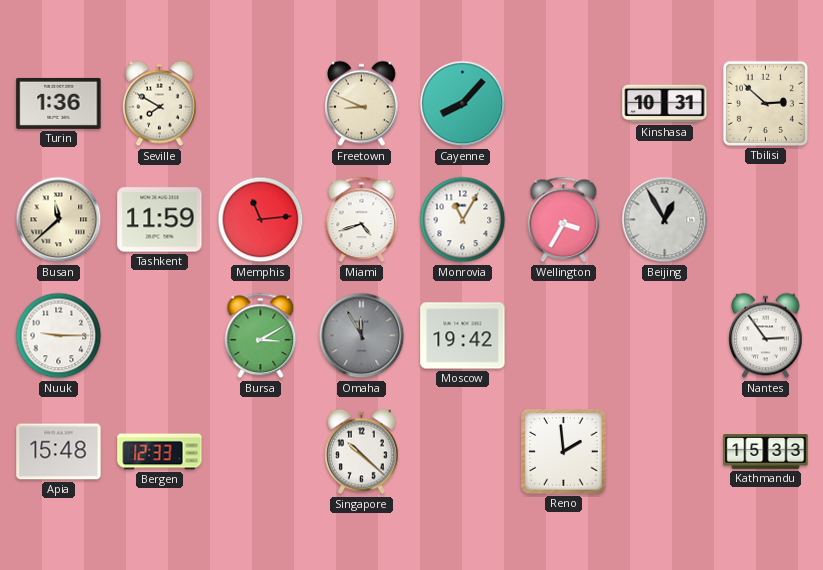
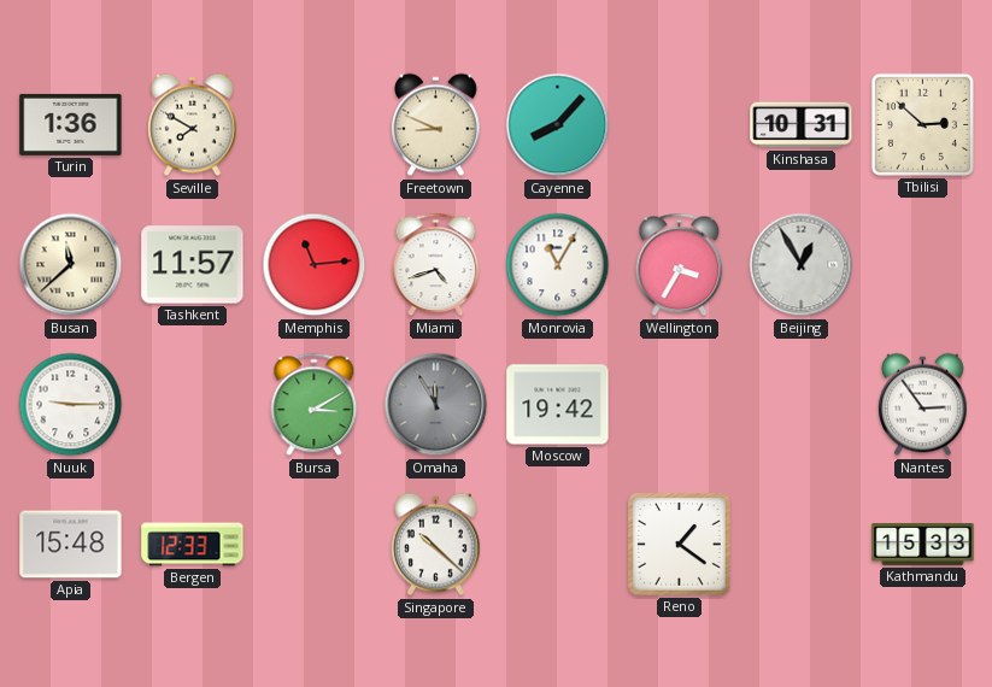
Tashkent: 11:59 -> 11:57
Reno: 1:59 -> 1:21
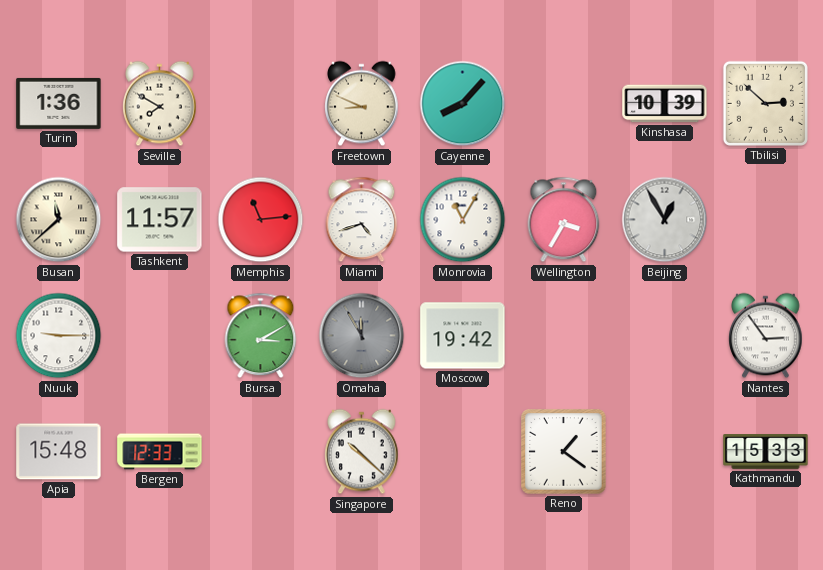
Kinshasa: 10:31 -> 10:39
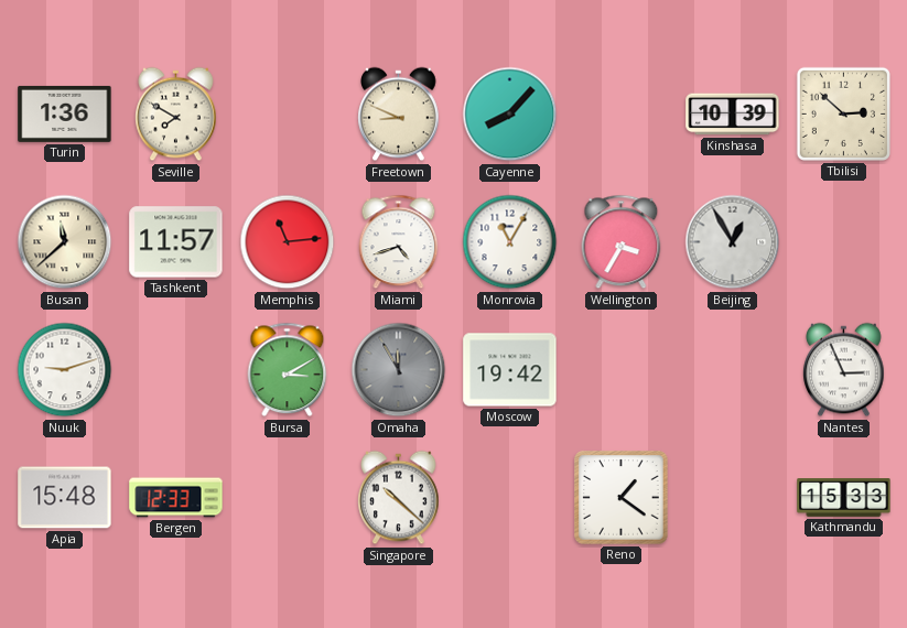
Nuuk: 9:15 -> 9:12
Nantes: 2:54 -> 2:56
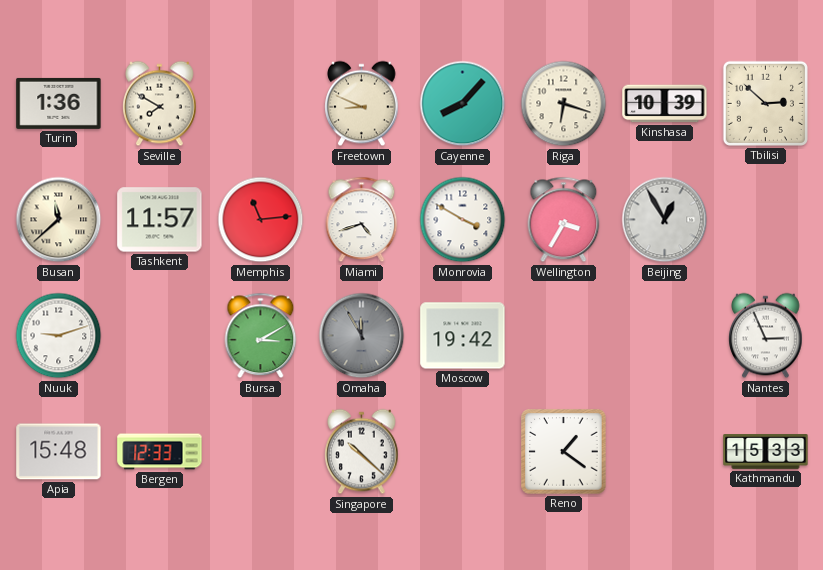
Riga: none -> 6:18
Monrovia: 11:05 -> 3:50
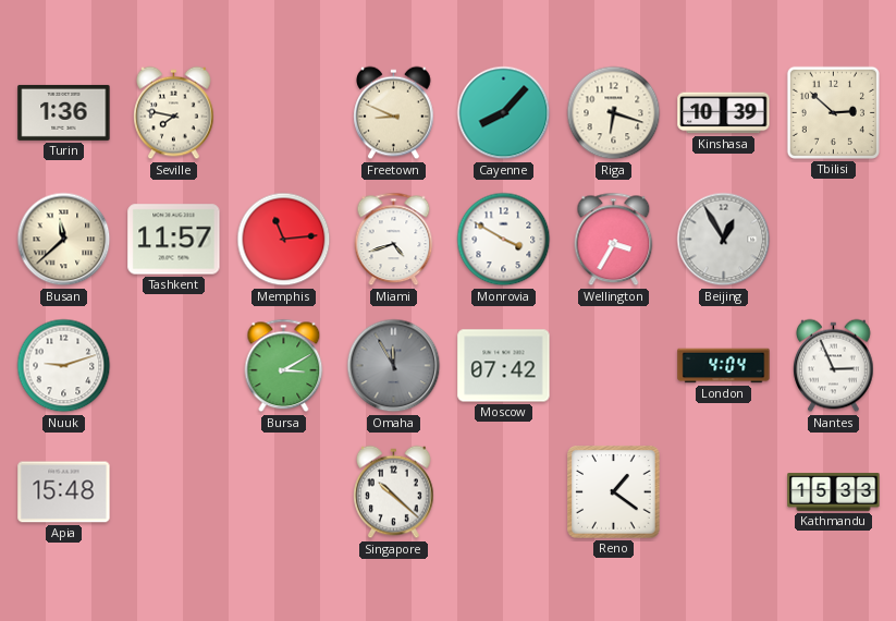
Seville: 7:50 -> 7:47
Moscow: 19:42 -> 07:42
London: none -> 4:04
Bergen: 12:33 -> none
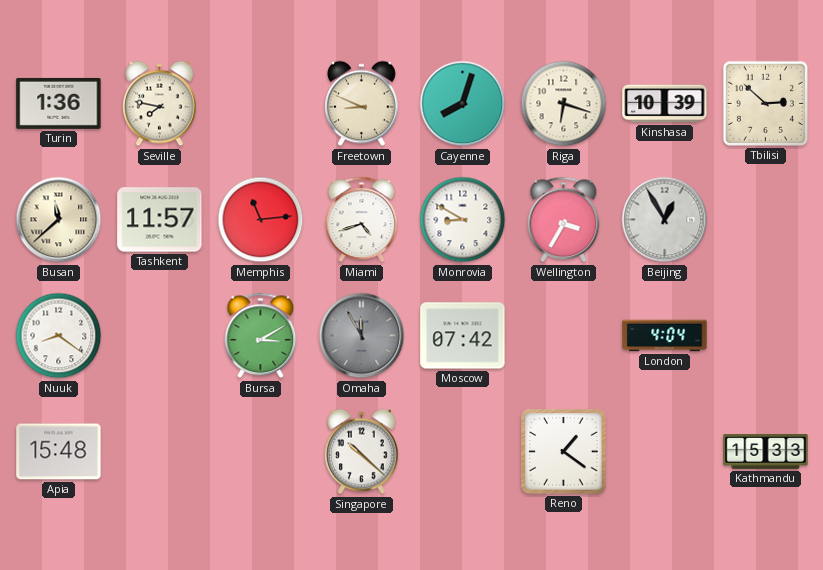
Cayenne: 8:07 -> 8:03
Monrovia: 3:50 -> 8:50
Nuuk: 9:12 -> 8:21
Nantes: 2:56 -> none
